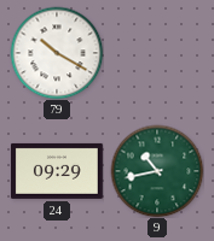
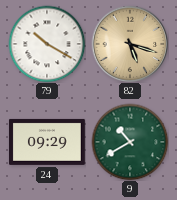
82: none -> 5:18
9: 10:43 -> 10:40
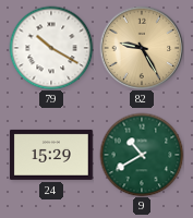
82: 5:18 -> 9:25
24: 09:29 -> 15:29
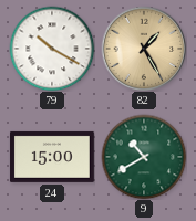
82: 9:25 -> 1:25
24: 15:29 -> 15:00
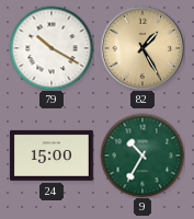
9: 10:40 -> 10:35
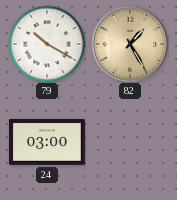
24: 15:00 -> 03:00
9: 10:35 -> none
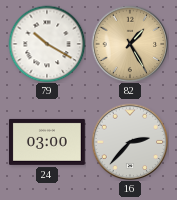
16: none -> 2:37
